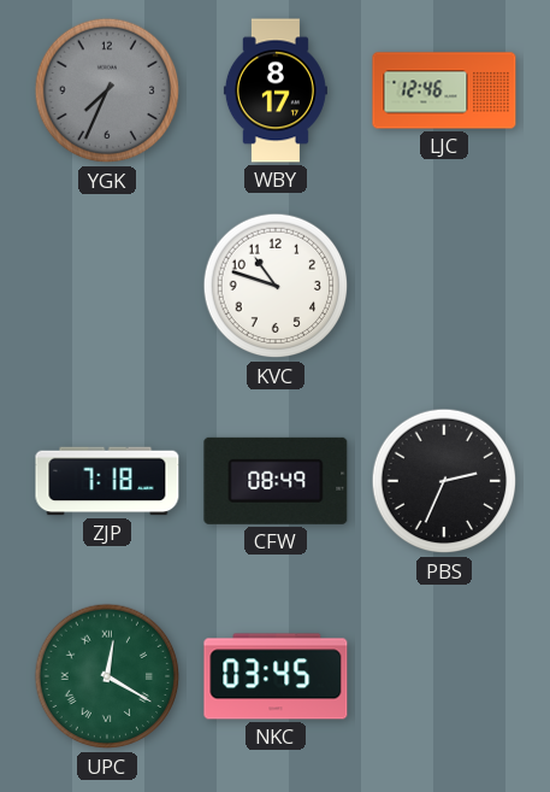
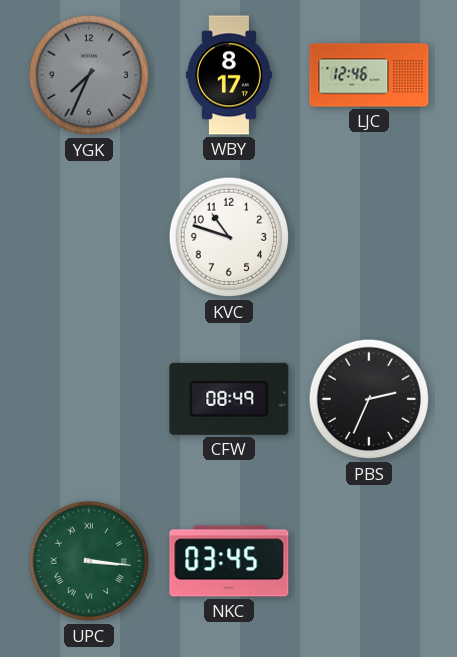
ZJP: 7:18 -> none
UPC: 12:20 -> 3:16
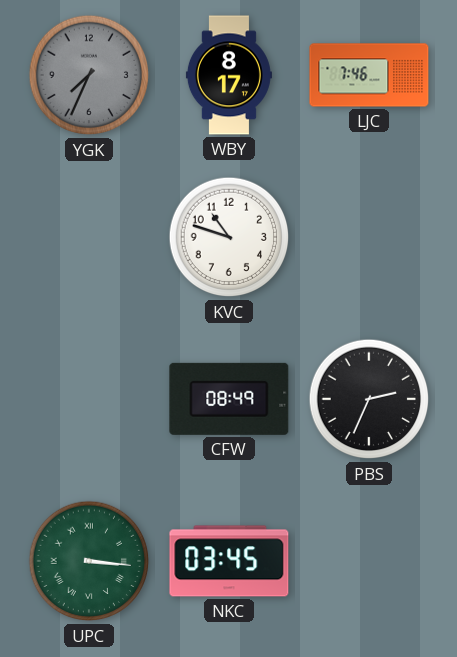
LJC: 12:46 -> 7:46
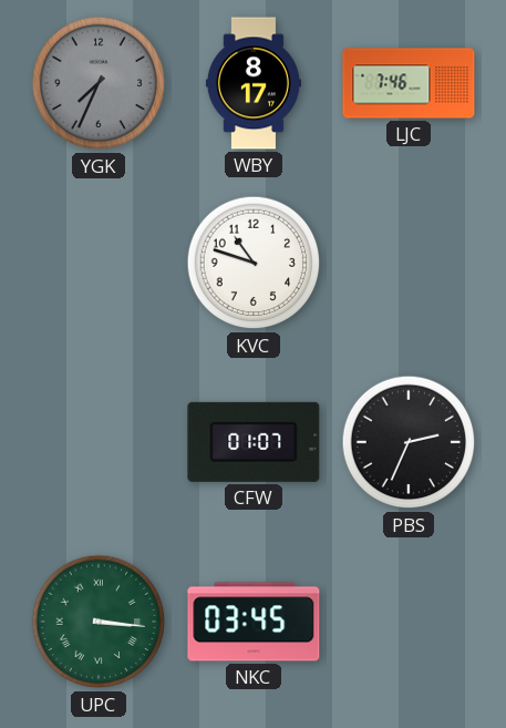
CFW: 08:49 -> 01:07
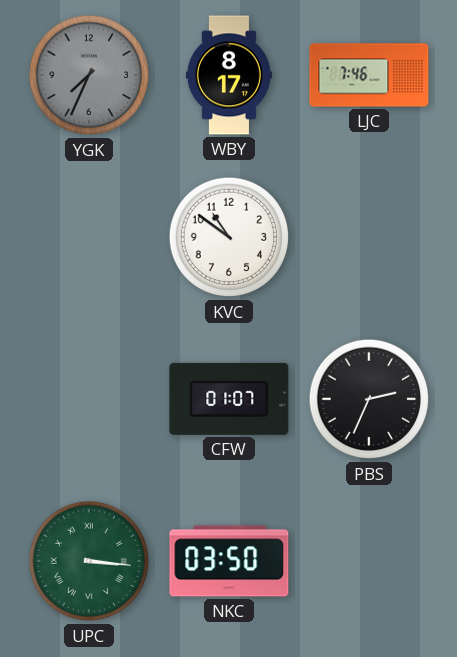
KVC: 10:48 -> 10:51
NKC: 03:45 -> 03:50
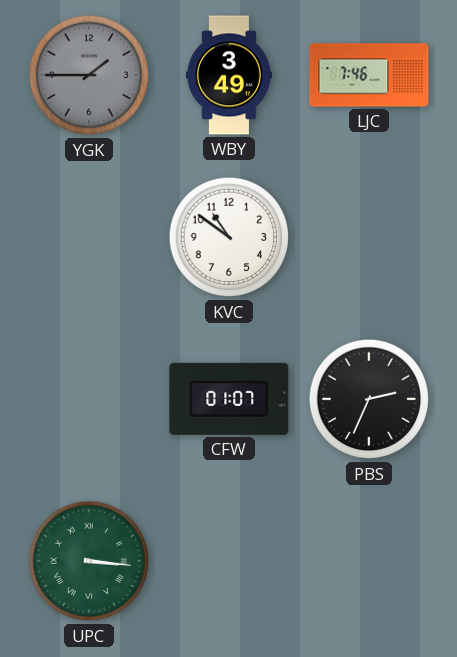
YGK: 7:34 -> 1:45
WBY: 8:17 -> 3:49
NKC: 03:50 -> none
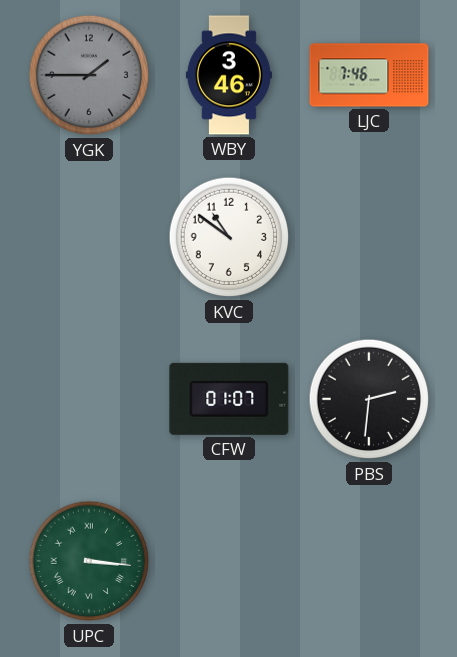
WBY: 3:49 -> 3:46
PBS: 2:34 -> 2:31
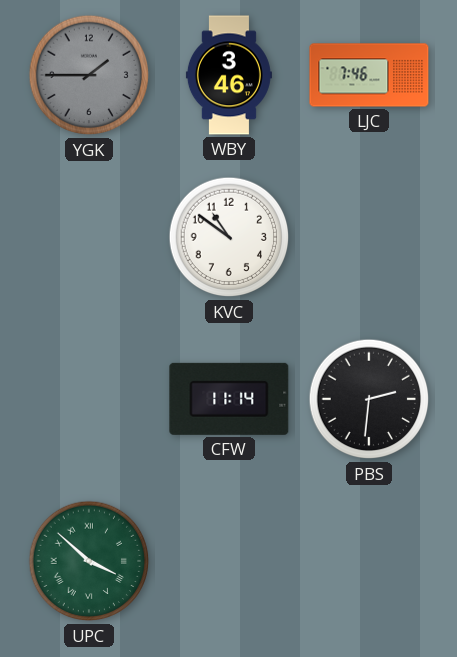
CFW: 01:07 -> 11:14
UPC: 3:16 -> 3:52
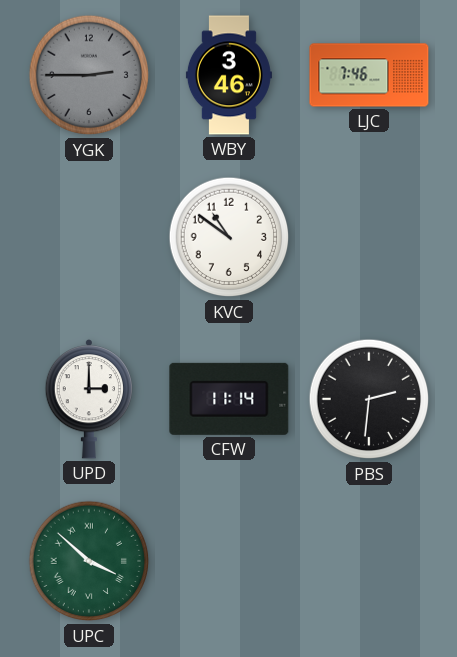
YGK: 1:45 -> 2:45
UPD: none -> 3:00
